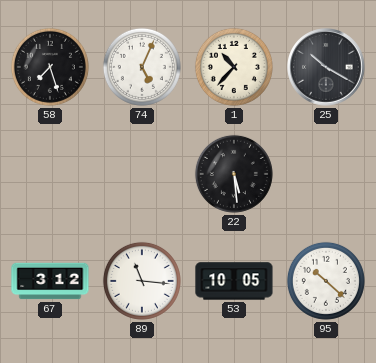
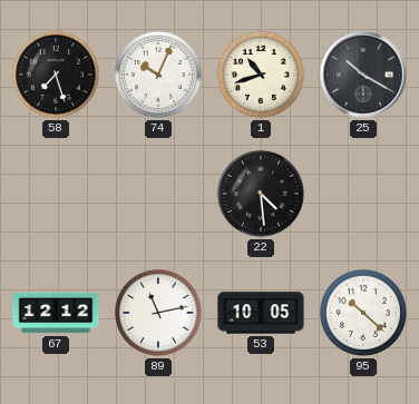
74: 5:04 -> 10:04
1: 10:37 -> 10:42
22: 5:29 -> 4:29
67: 3:12 -> 12:12
89: 11:16 -> 11:13
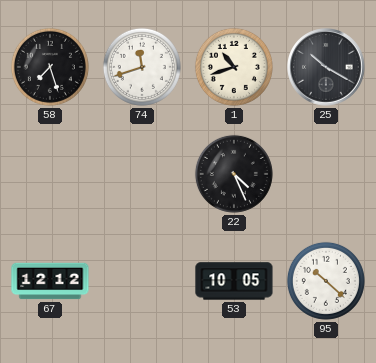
74: 10:04 -> 11:42
22: 4:29 -> 4:26
89: 11:13 -> none
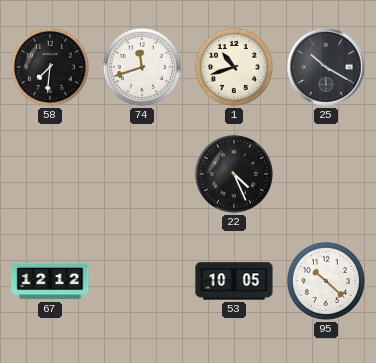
58: 7:27 -> 7:31
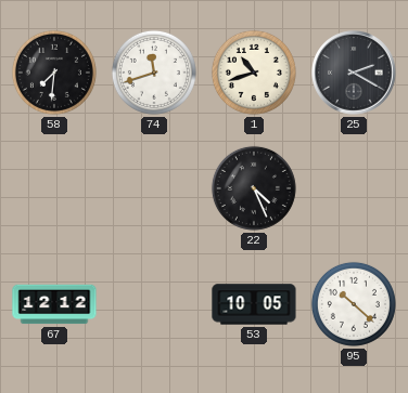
25: 10:20 -> 2:20
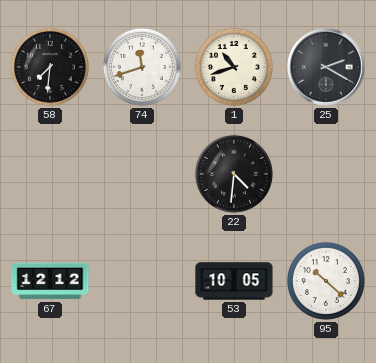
22: 4:26 -> 4:31
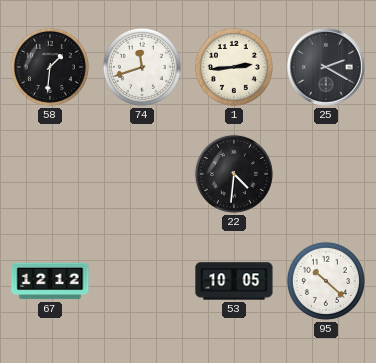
58: 7:31 -> 1:31
1: 10:42 -> 2:44
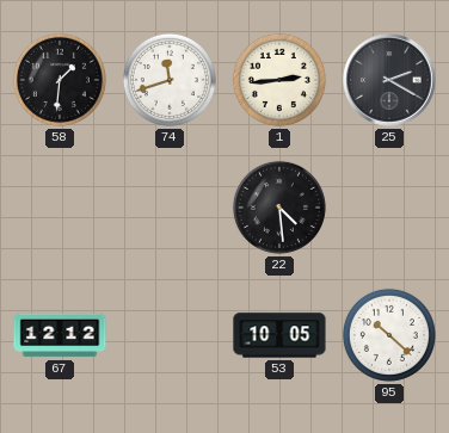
22: 4:31 -> 4:29
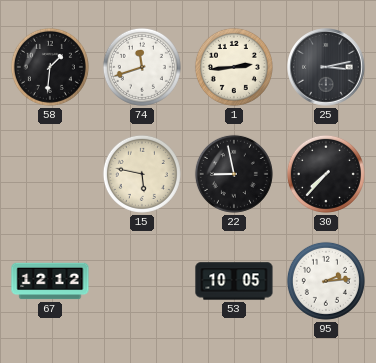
25: 2:20 -> 3:13
15: none -> 5:47
22: 4:29 -> 8:58
30: none -> 7:37
95: 10:22 -> 2:14
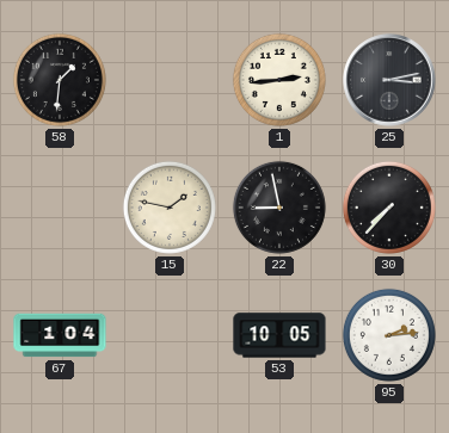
74: 11:42 -> none
15: 5:47 -> 1:47
67: 12:12 -> 1:04
